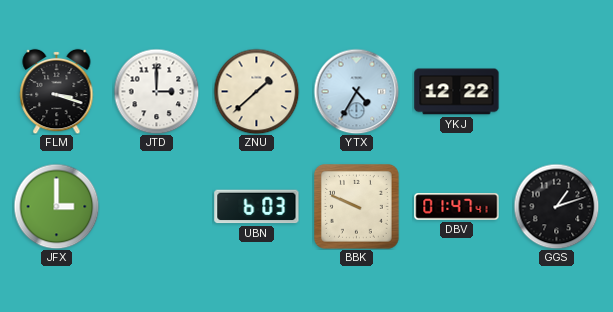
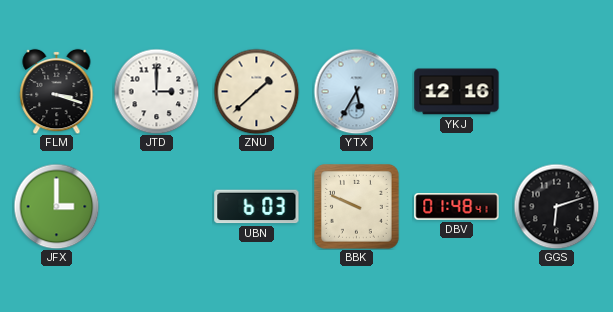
YTX: 4:35 -> 5:35
YKJ: 12:22 -> 12:16
DBV: 01:47 -> 01:48
GGS: 1:12 -> 6:12
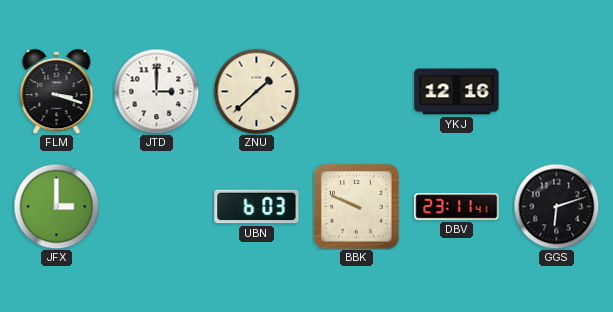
YTX: 5:35 -> none
DBV: 01:48 -> 23:11
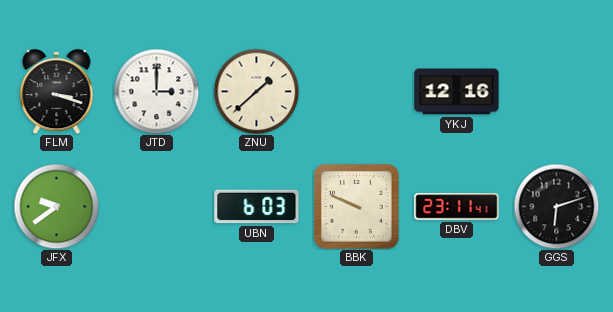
JFX: 3:00 -> 9:39
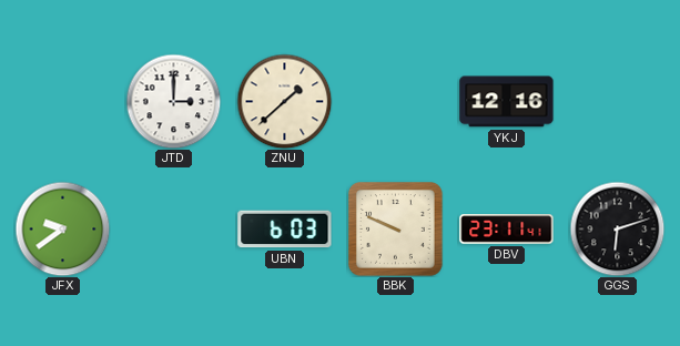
FLM: 3:18 -> none
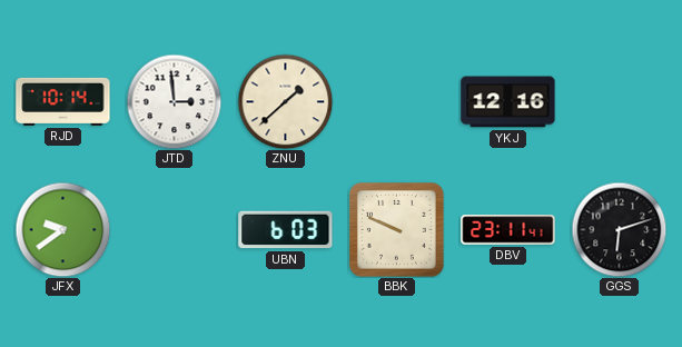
RJD: none -> 10:14
JTD: 3:00 -> 2:59
